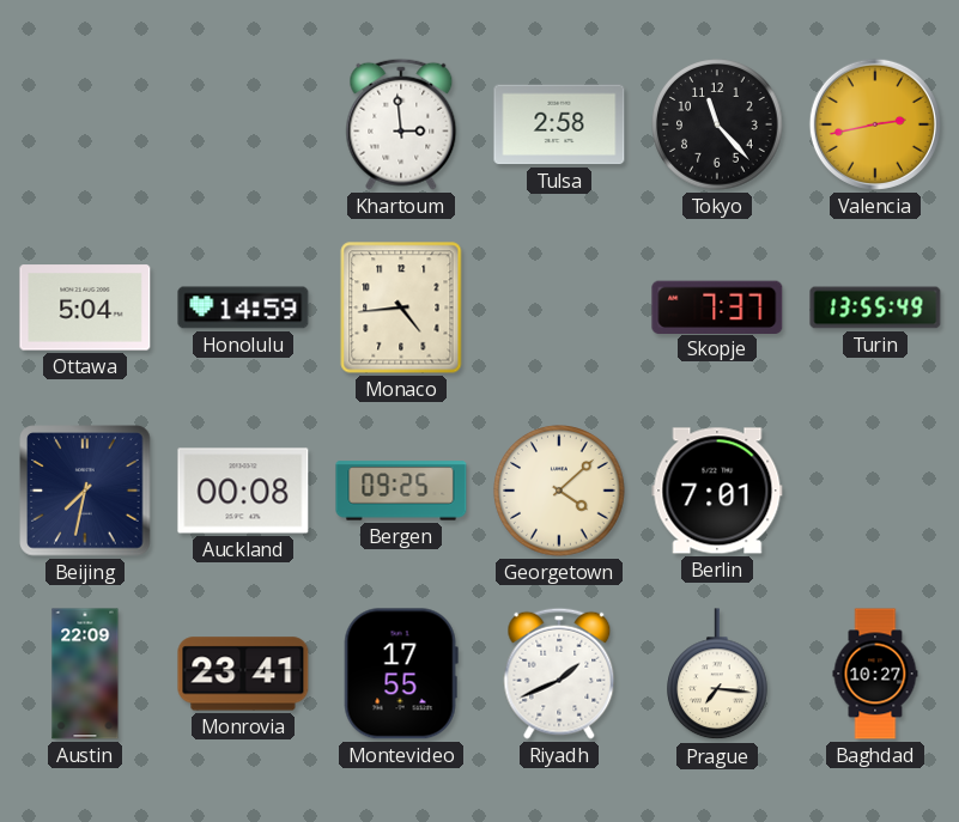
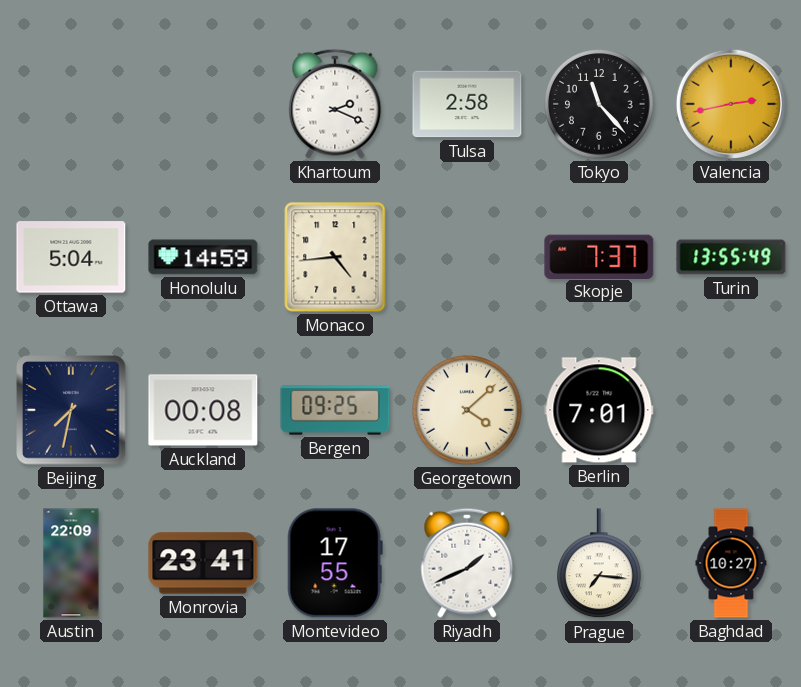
Khartoum: 2:59 -> 2:19
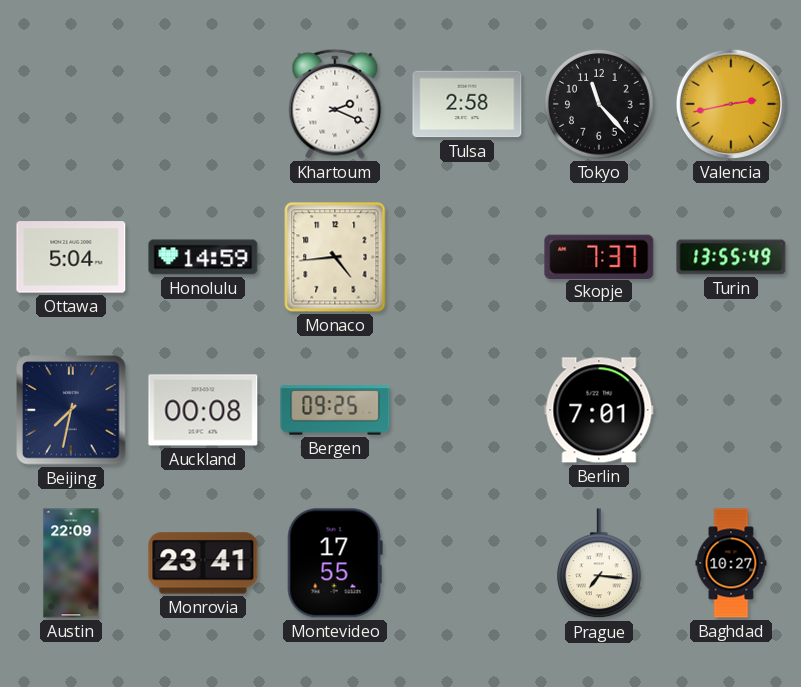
Georgetown: 4:08 -> none
Riyadh: 1:41 -> none
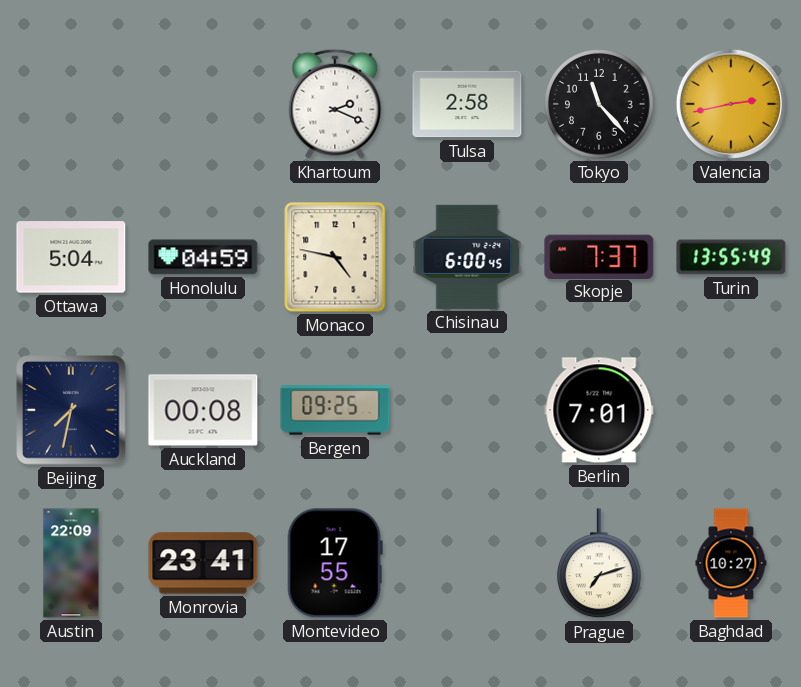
Honolulu: 14:59 -> 04:59
Monaco: 4:44 -> 4:47
Chisinau: none -> 6:00
Prague: 7:16 -> 7:12
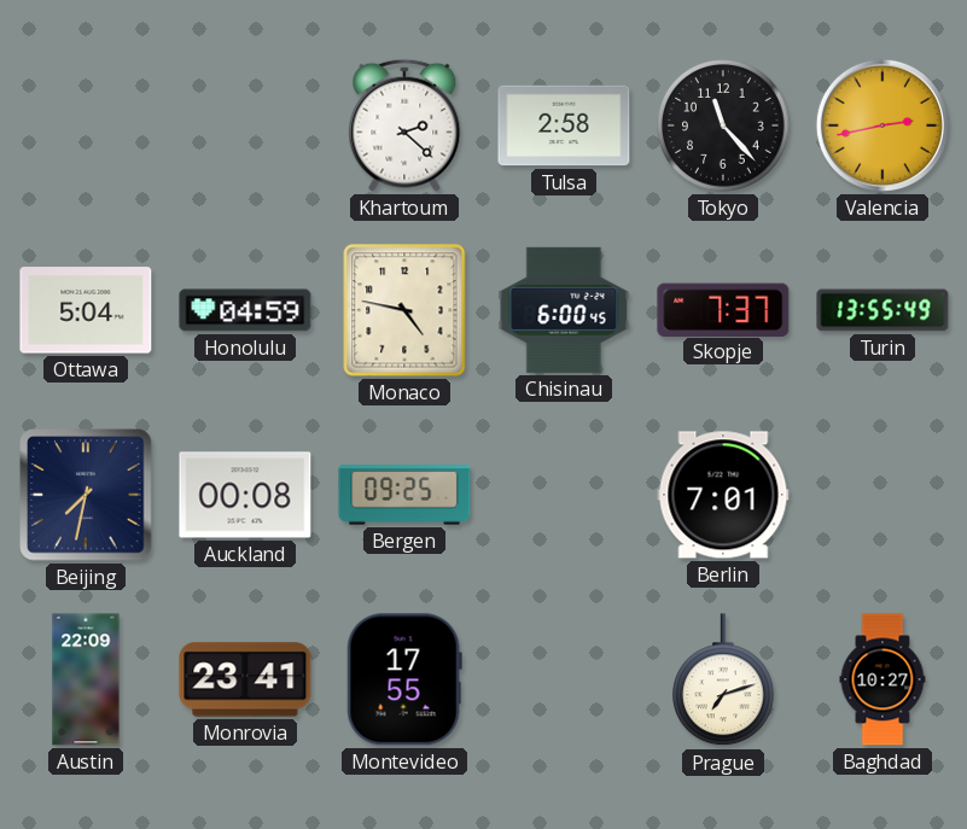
Khartoum: 2:19 -> 2:22
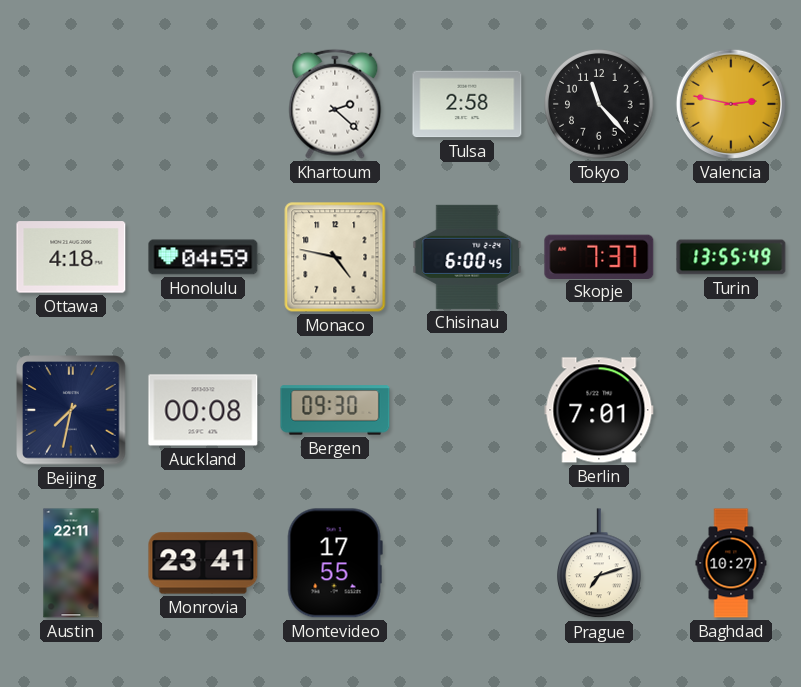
Valencia: 2:43 -> 2:47
Ottawa: 5:04 -> 4:18
Bergen: 09:25 -> 09:30
Austin: 22:09 -> 22:11
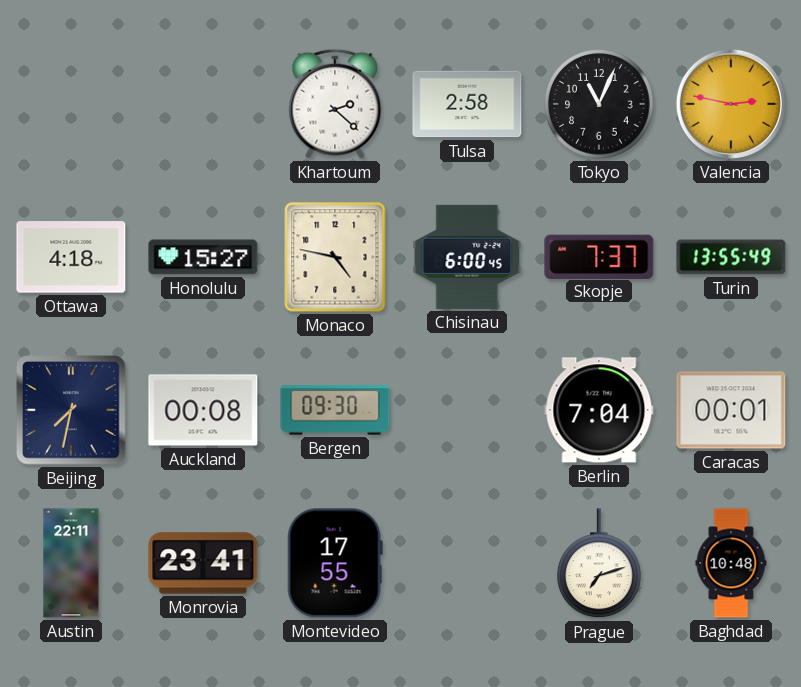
Tokyo: 11:23 -> 11:04
Honolulu: 04:59 -> 15:27
Berlin: 7:01 -> 7:04
Caracas: none -> 00:01
Baghdad: 10:27 -> 10:48
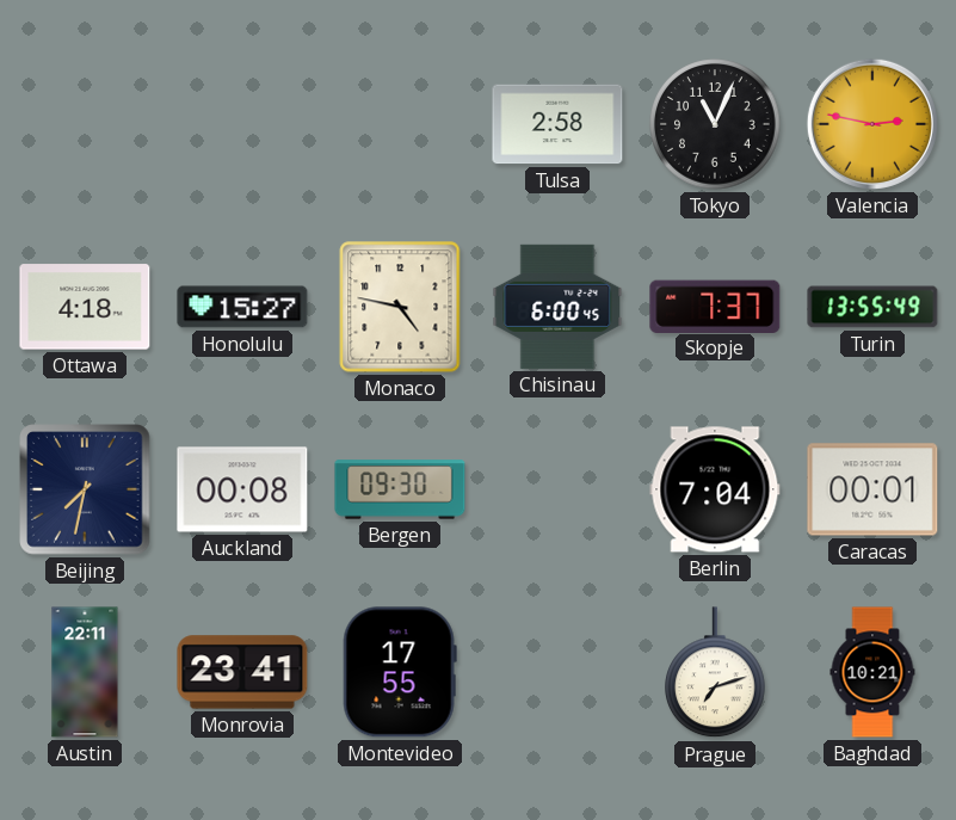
Khartoum: 2:22 -> none
Baghdad: 10:48 -> 10:21
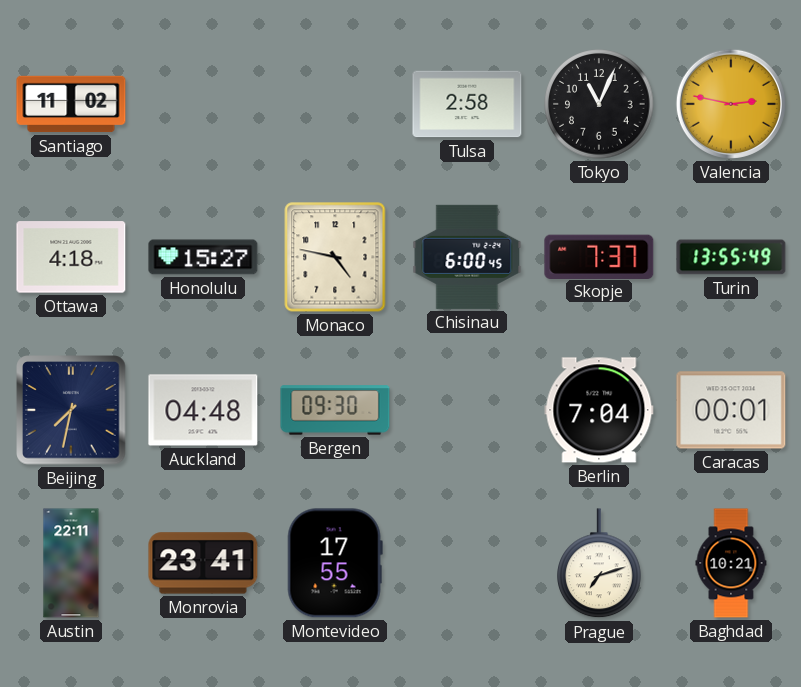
Santiago: none -> 11:02
Auckland: 00:08 -> 04:48
